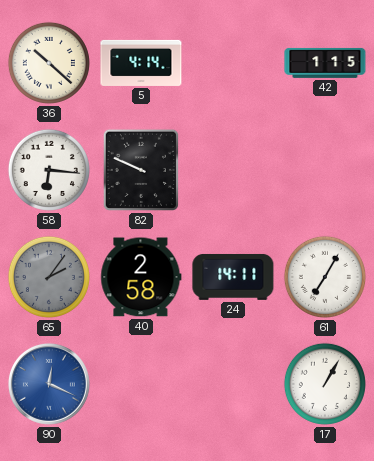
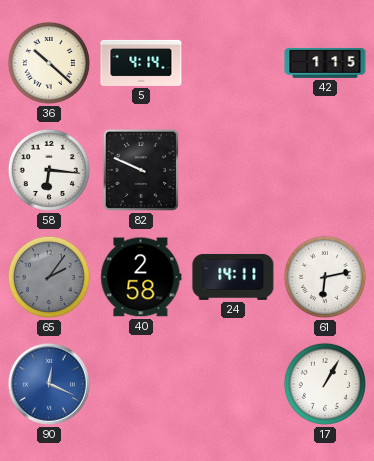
61: 7:05 -> 6:13
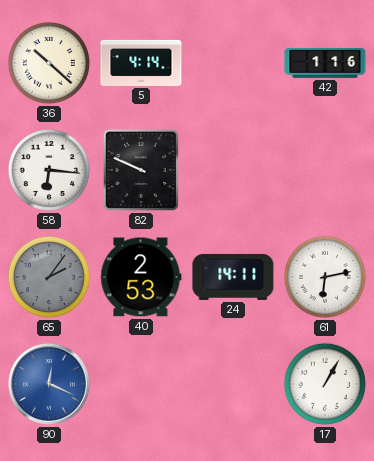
42: 1:15 -> 1:16
40: 2:58 -> 2:53
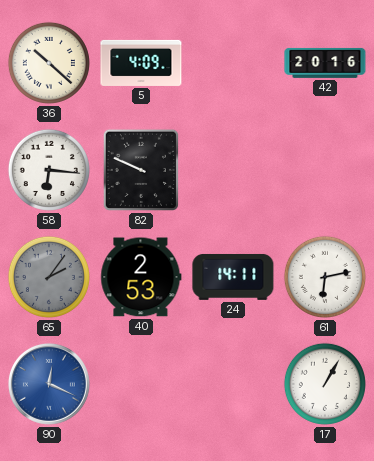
5: 4:14 -> 4:09
42: 1:16 -> 20:16
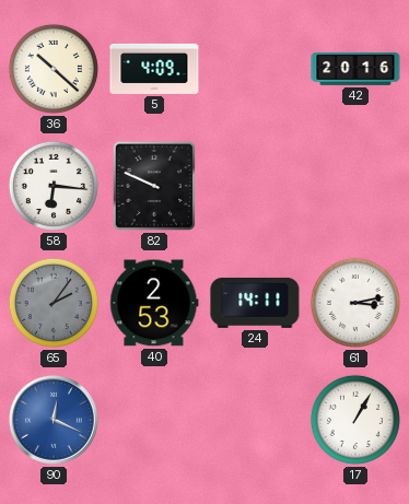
61: 6:13 -> 3:13
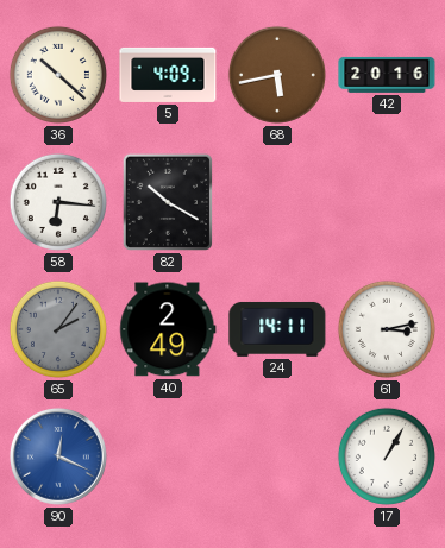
68: none -> 5:43
82: 9:49 -> 10:20
40: 2:53 -> 2:49
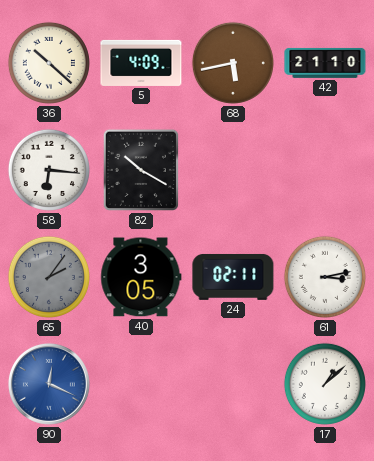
42: 20:16 -> 21:10
40: 2:49 -> 3:05
24: 14:11 -> 02:11
17: 1:05 -> 1:08
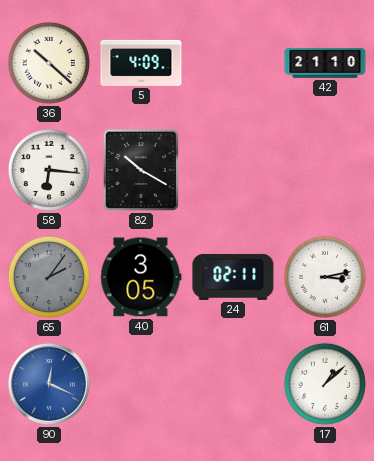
68: 5:43 -> none
